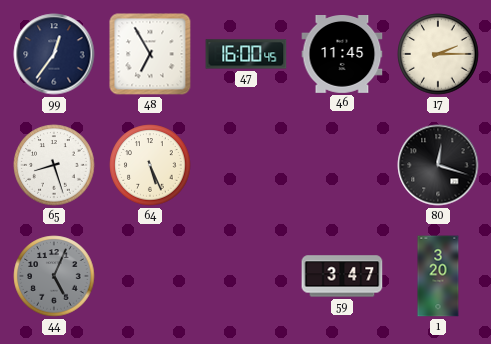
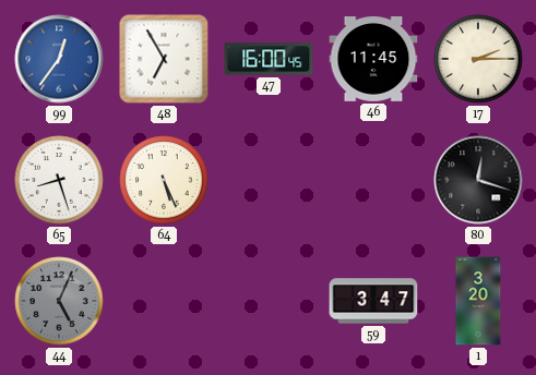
99 dial: navy -> blue
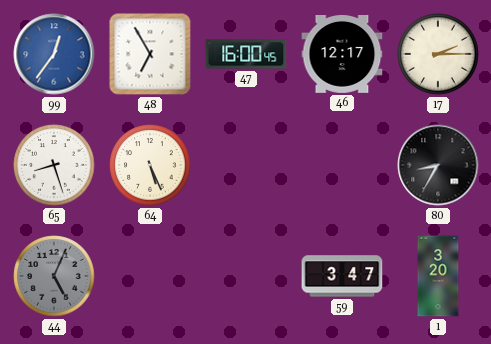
46: 11:45 -> 12:17
80: 12:18 -> 8:35
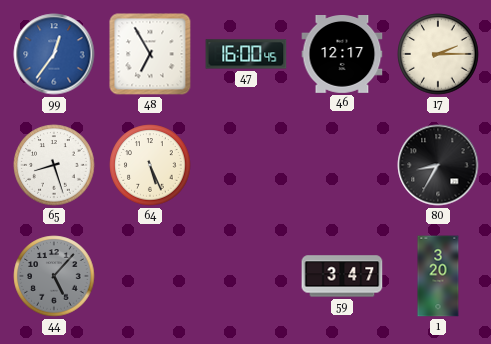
44: 5:04 -> 5:07
